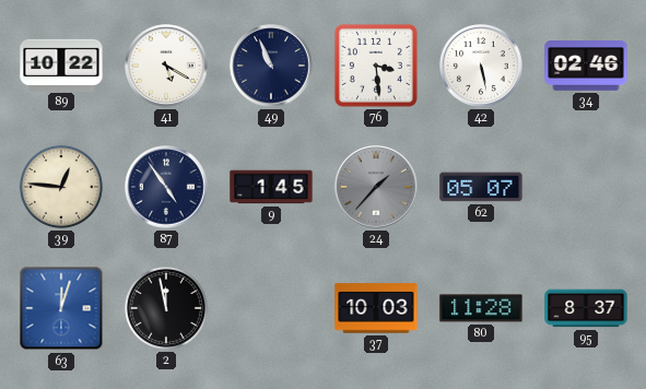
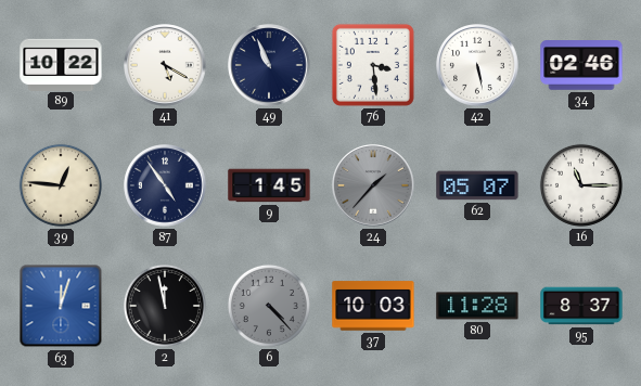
16: none -> 11:15
6: none -> 4:23
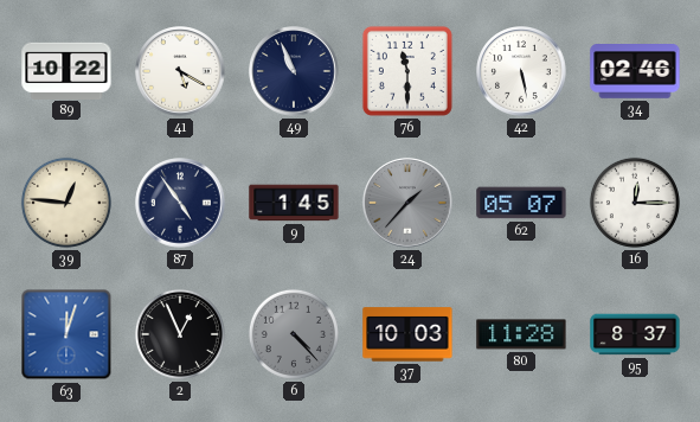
76: 3:29 -> 11:30
16: 11:15 -> 12:15
2: 11:58 -> 12:56
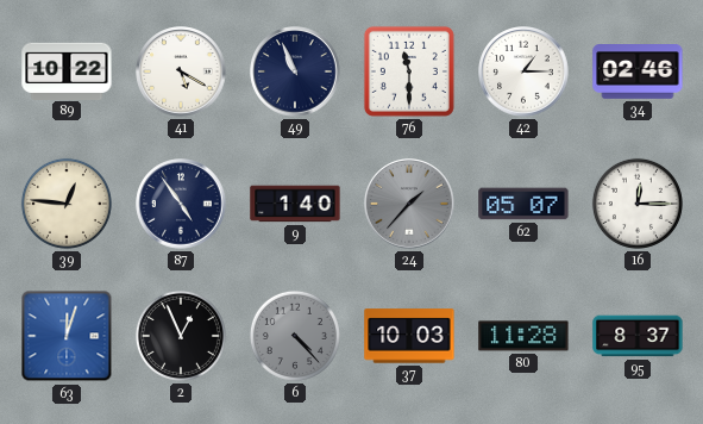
42: 5:28 -> 1:15
9: 1:45 -> 1:40
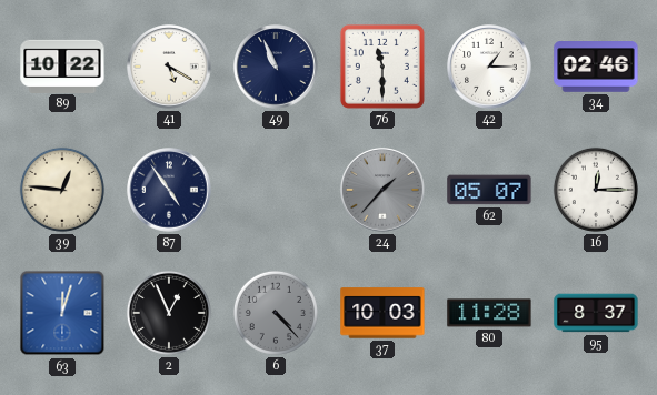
9: 1:40 -> none
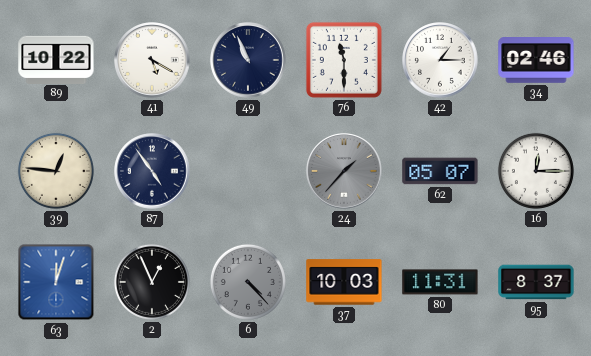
80: 11:28 -> 11:31
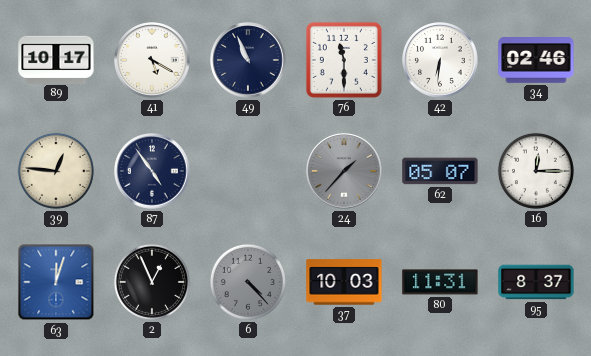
89: 10:22 -> 10:17
42: 1:15 -> 6:31
